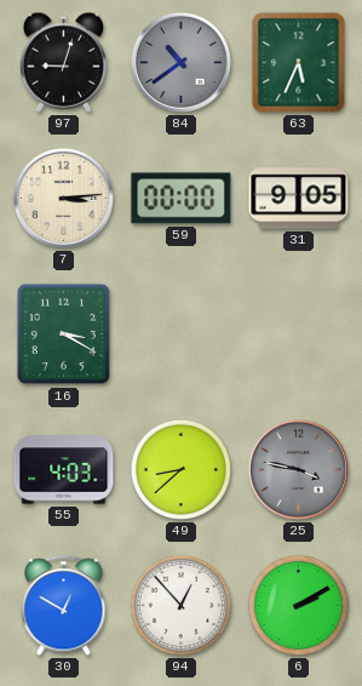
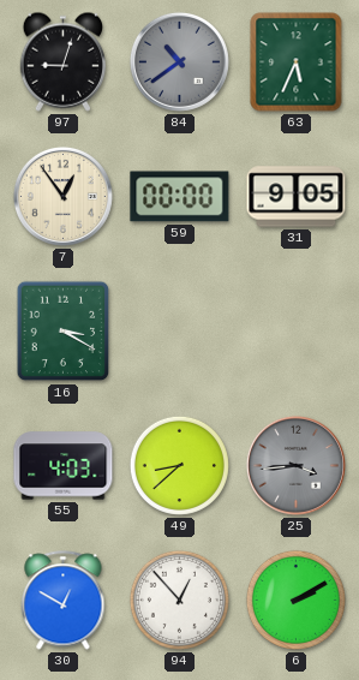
7: 3:14 -> 12:54
25: 3:47 -> 3:44
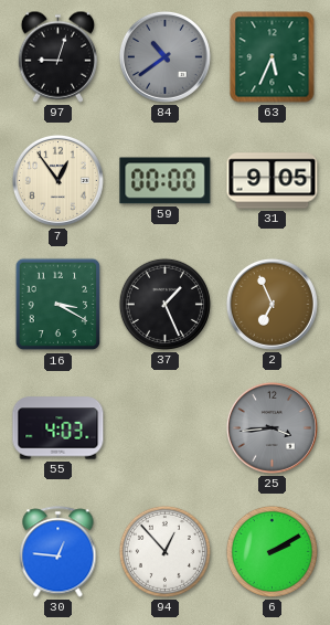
37: none -> 1:26
2: none -> 6:56
49: 8:38 -> none
30: 12:50 -> 12:46
